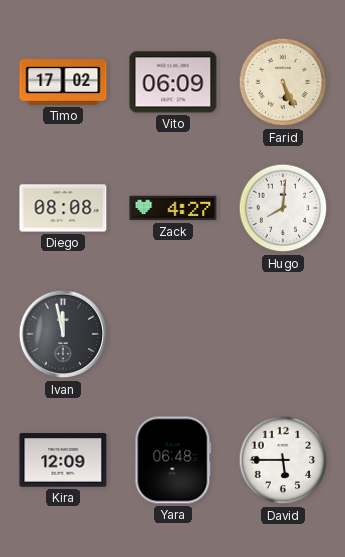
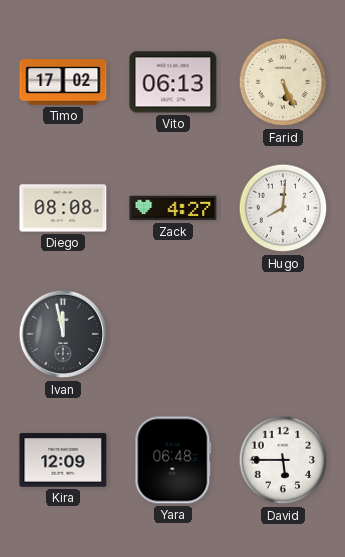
Vito: 06:09 -> 06:13
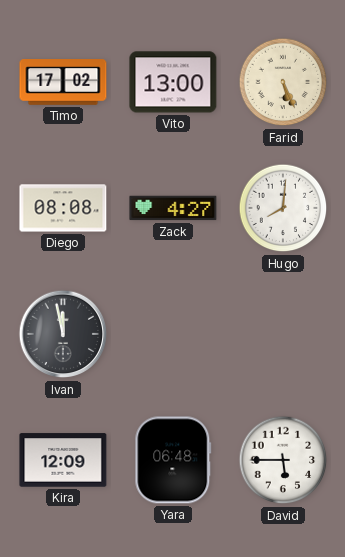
Vito: 06:13 -> 13:00
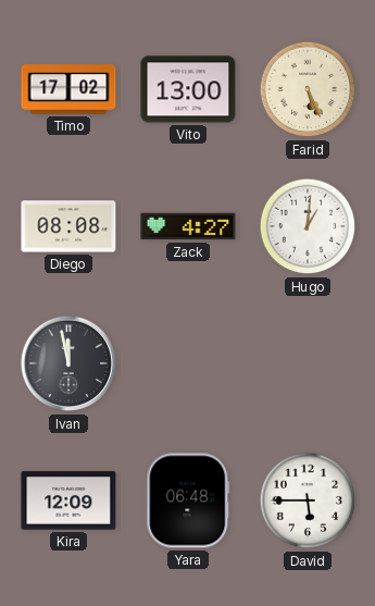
Hugo: 8:01 -> 1:01
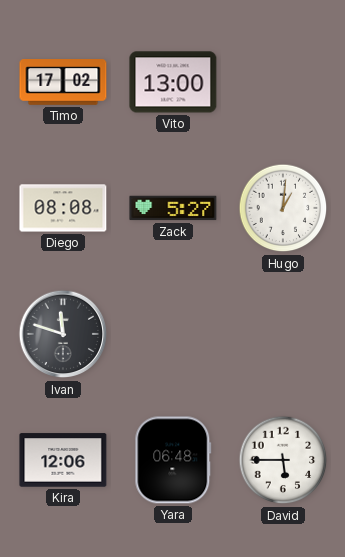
Farid: 5:26 -> none
Zack: 4:27 -> 5:27
Ivan: 11:58 -> 11:48
Kira: 12:09 -> 12:06
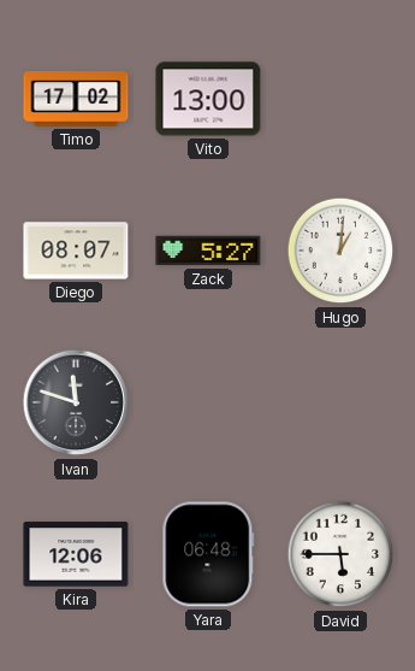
Diego: 08:08 -> 08:07
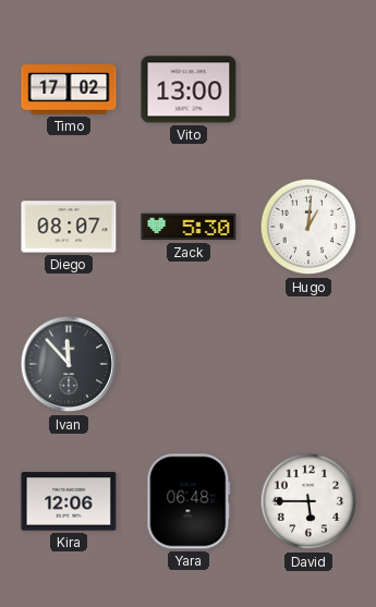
Zack: 5:27 -> 5:30
Ivan: 11:48 -> 11:53
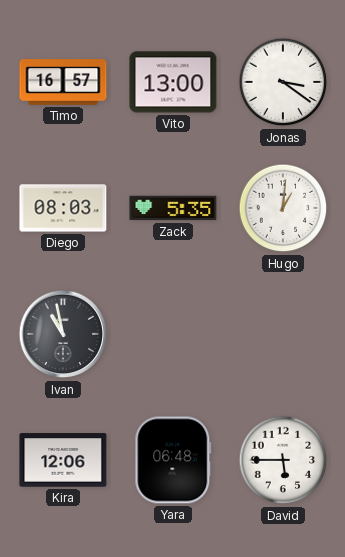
Timo: 17:02 -> 16:57
Jonas: none -> 3:21
Diego: 08:07 -> 08:03
Zack: 5:30 -> 5:35
Ivan: 11:53 -> 10:58
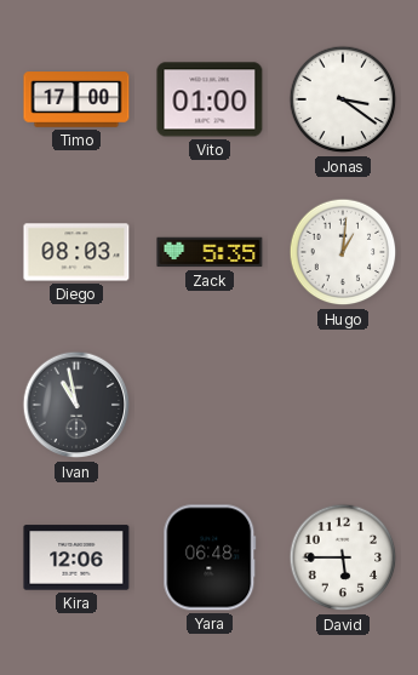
Timo: 16:57 -> 17:00
Vito: 13:00 -> 01:00
